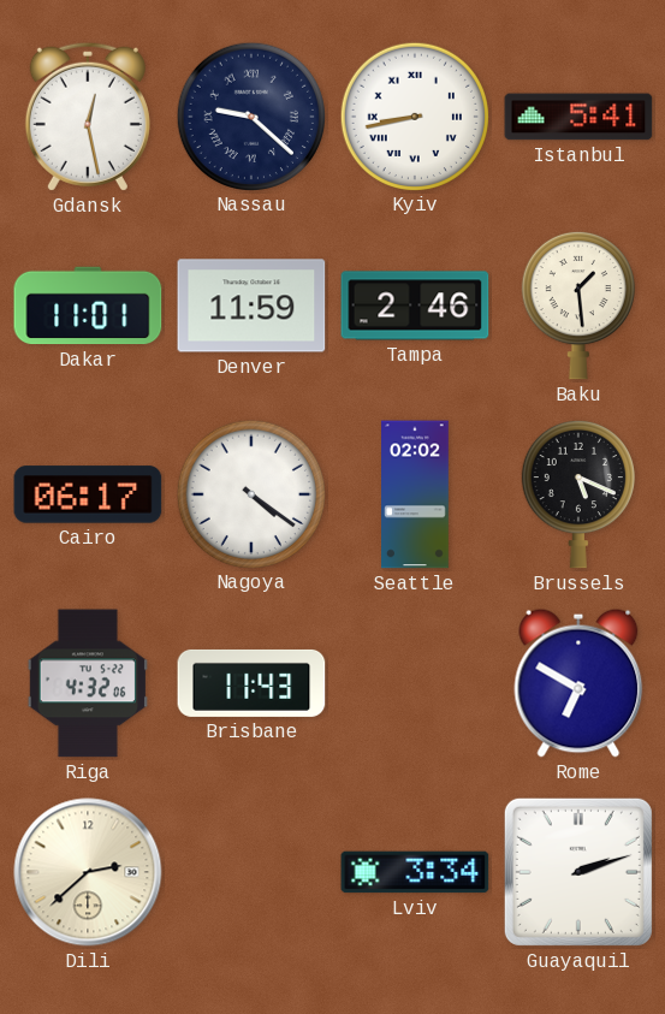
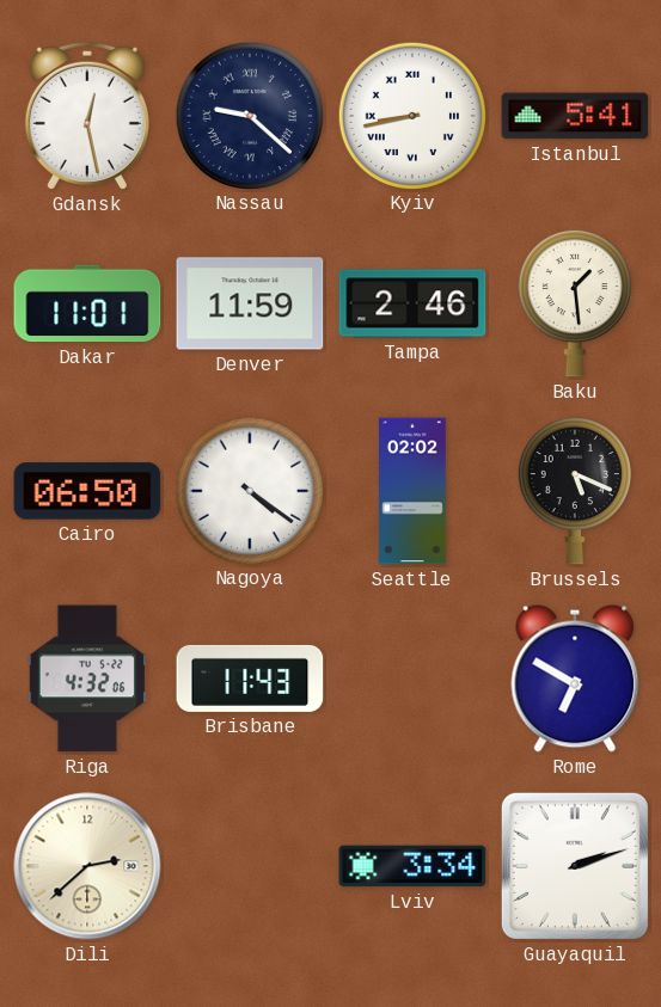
Cairo: 06:17 -> 06:50
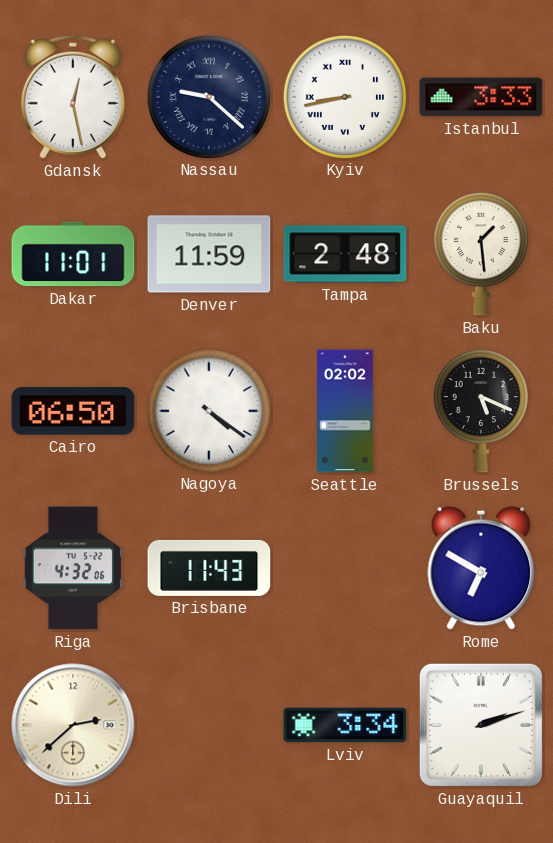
Istanbul: 5:41 -> 3:33
Tampa: 2:46 -> 2:48
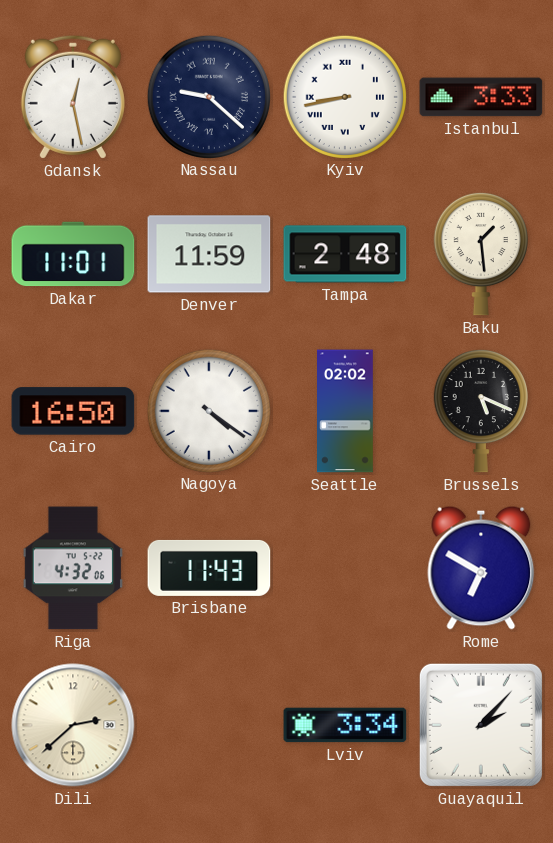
Cairo: 06:50 -> 16:50
Guayaquil: 2:12 -> 2:07
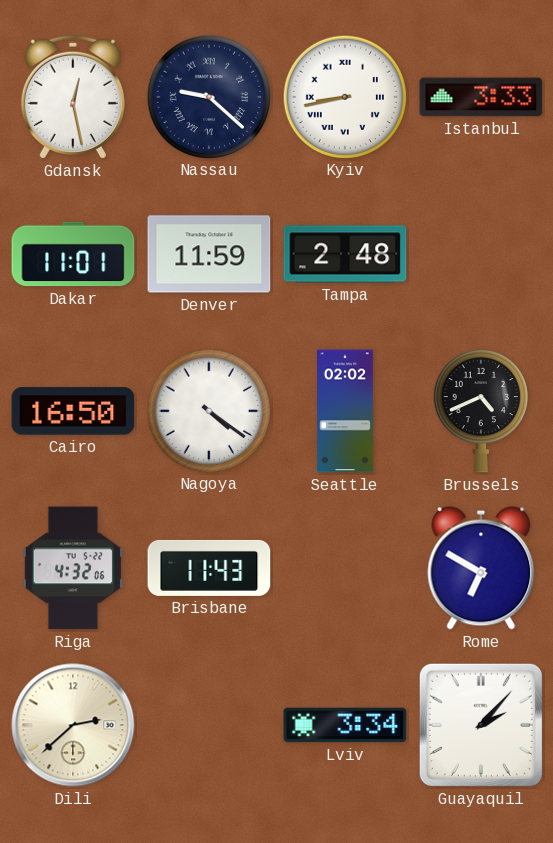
Baku: 1:29 -> none
Brussels: 5:19 -> 4:41
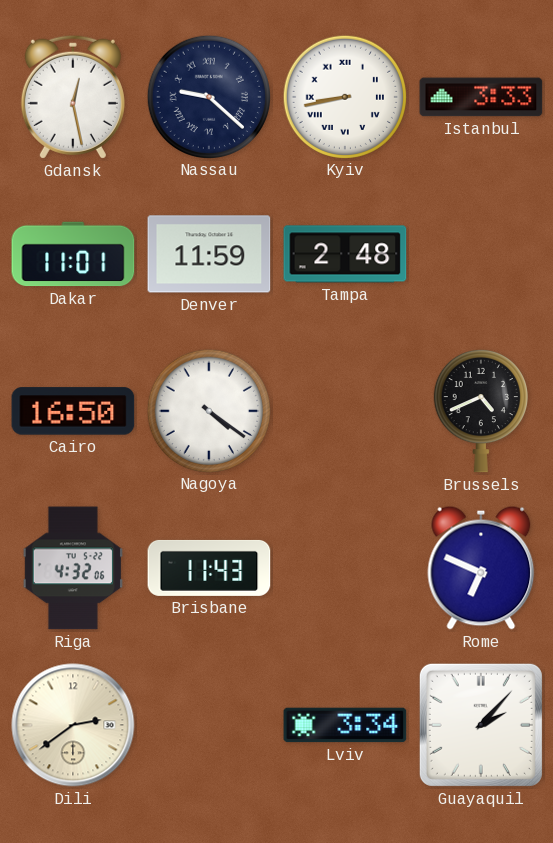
Seattle: 02:02 -> none
Rome: 6:50 -> 6:49
Dili: 2:38 -> 2:39
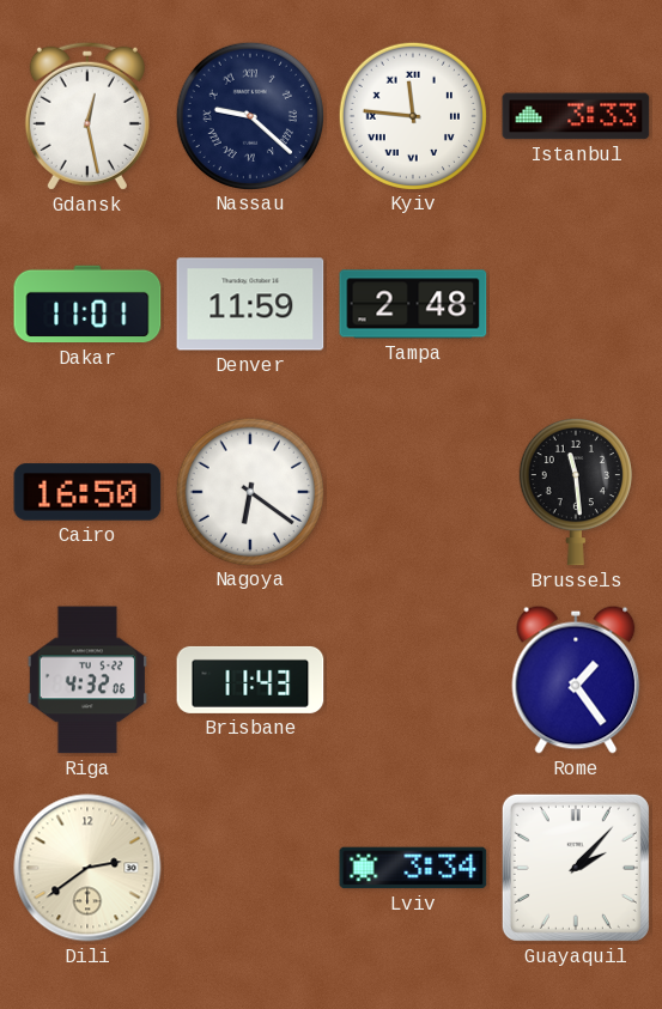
Kyiv: 8:43 -> 11:46
Nagoya: 4:21 -> 6:21
Brussels: 4:41 -> 11:29
Rome: 6:49 -> 1:24
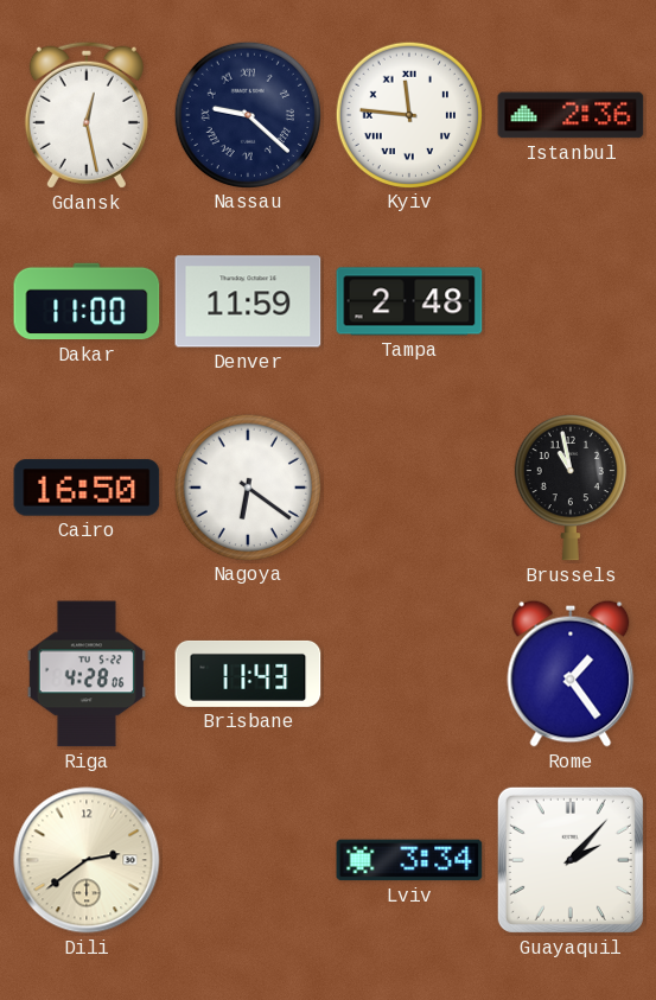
Istanbul: 3:33 -> 2:36
Dakar: 11:01 -> 11:00
Brussels: 11:29 -> 10:58
Riga: 4:32 -> 4:28
